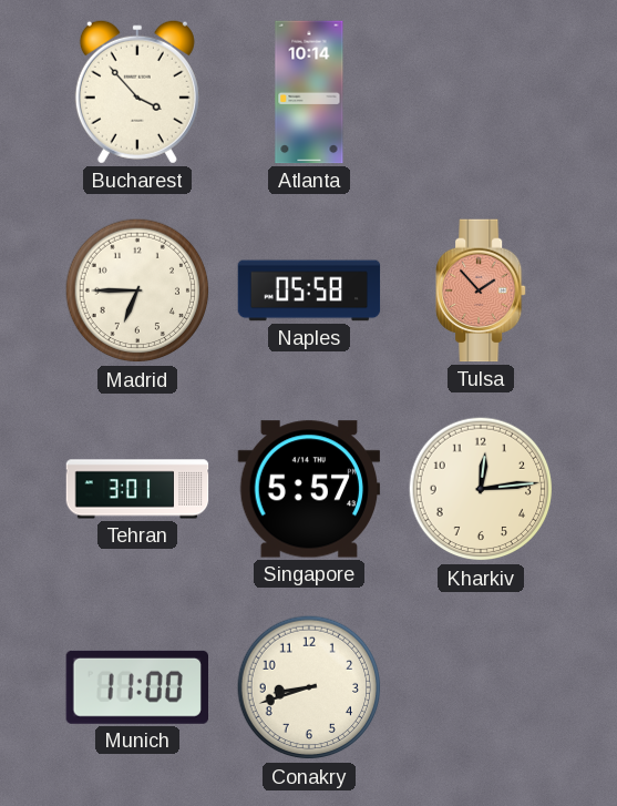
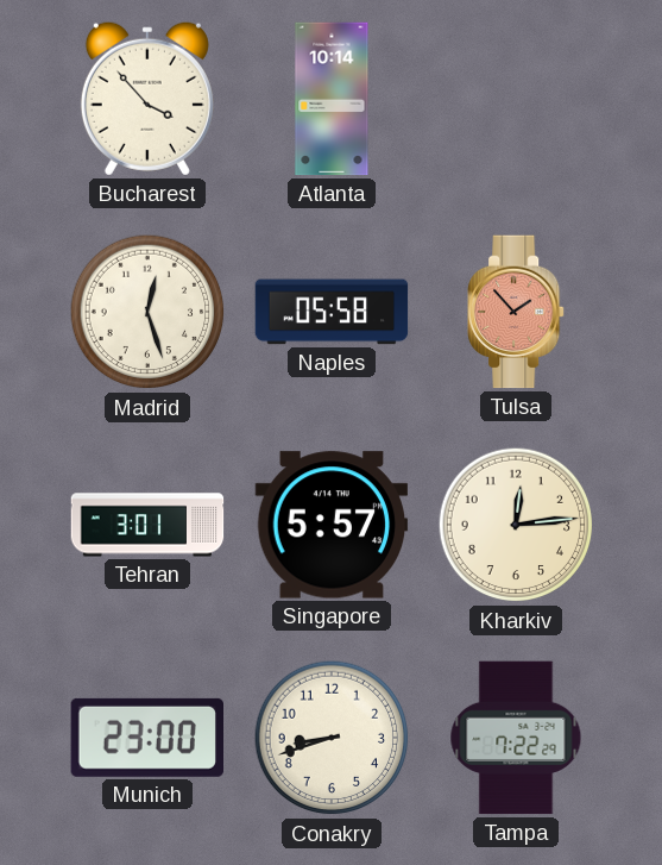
Madrid: 6:45 -> 12:27
Munich: 11:00 -> 23:00
Tampa: none -> 7:22
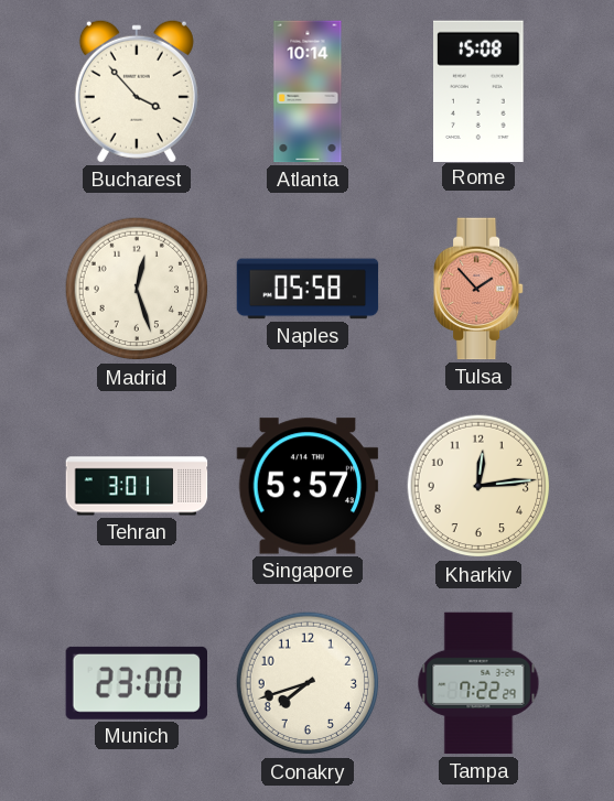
Rome: none -> 15:08
Conakry: 8:42 -> 7:42
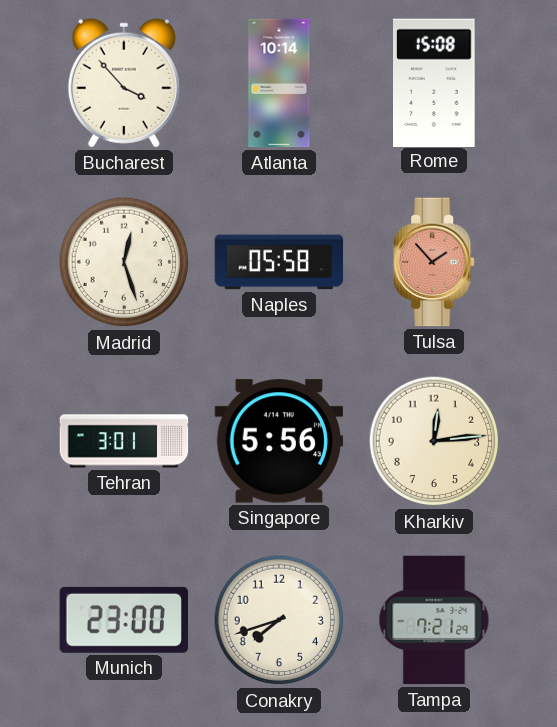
Singapore: 5:57 -> 5:56
Tampa: 7:22 -> 7:21
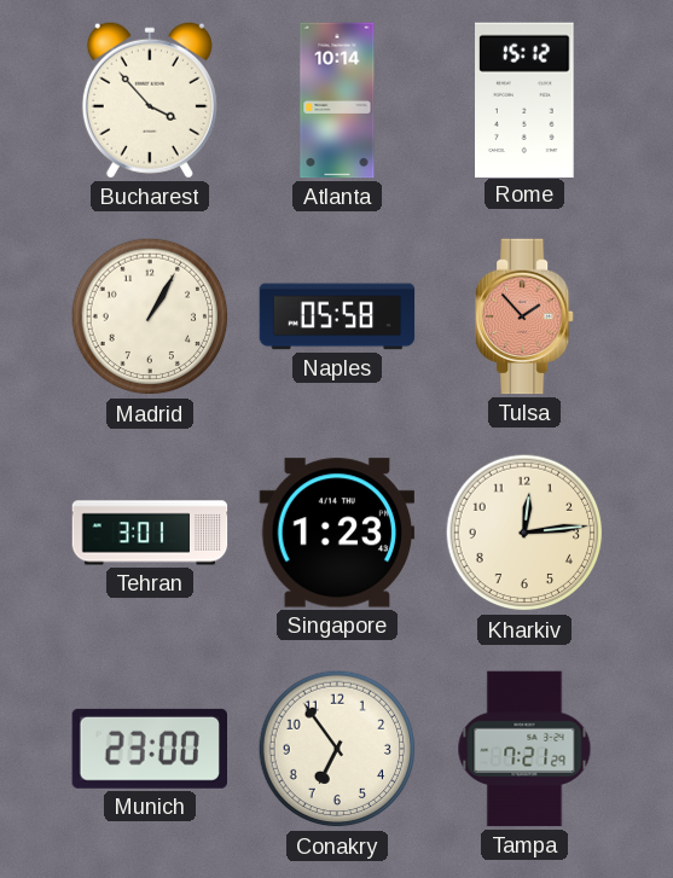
Rome: 15:08 -> 15:12
Madrid: 12:27 -> 1:05
Singapore: 5:56 -> 1:23
Conakry: 7:42 -> 6:54
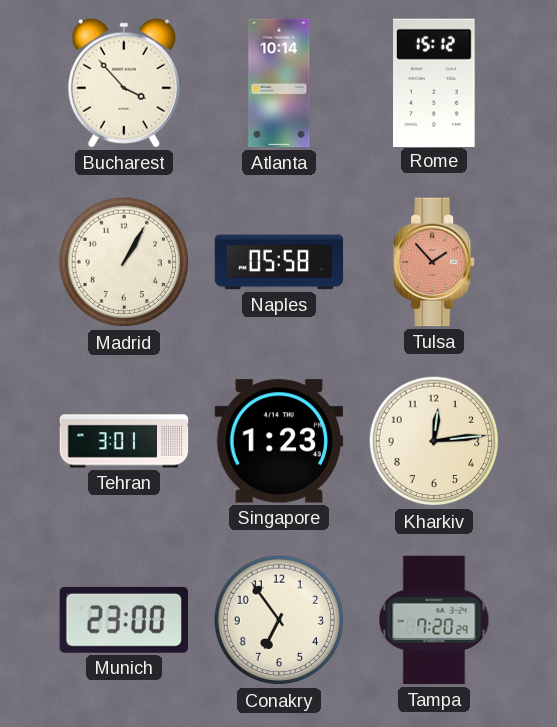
Tampa: 7:21 -> 7:20
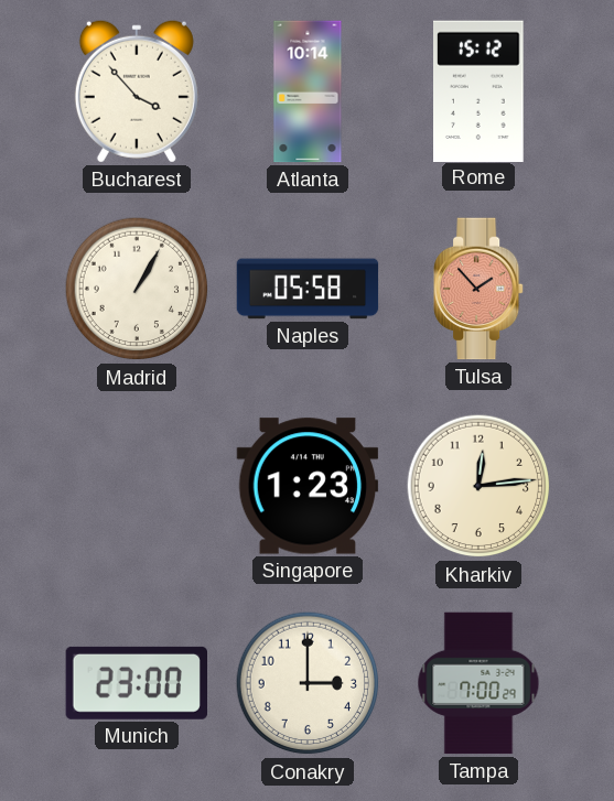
Tehran: 3:01 -> none
Conakry: 6:54 -> 3:00
Tampa: 7:20 -> 7:00
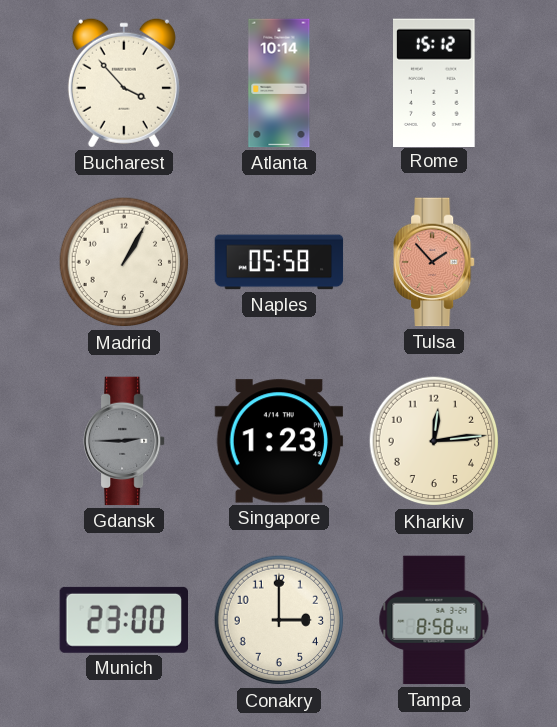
Gdansk: none -> 2:45
Tampa: 7:00 -> 8:58
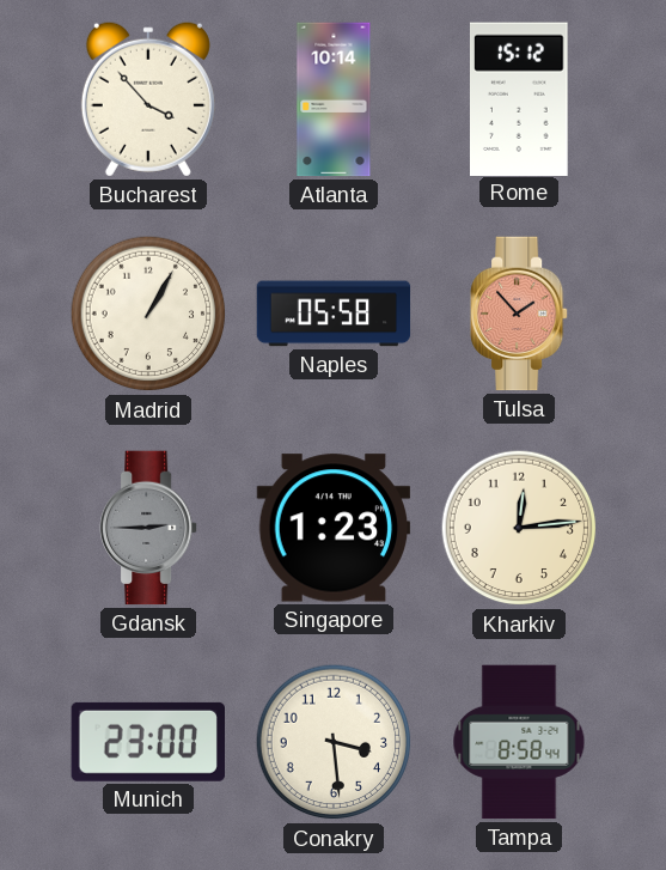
Conakry: 3:00 -> 3:29
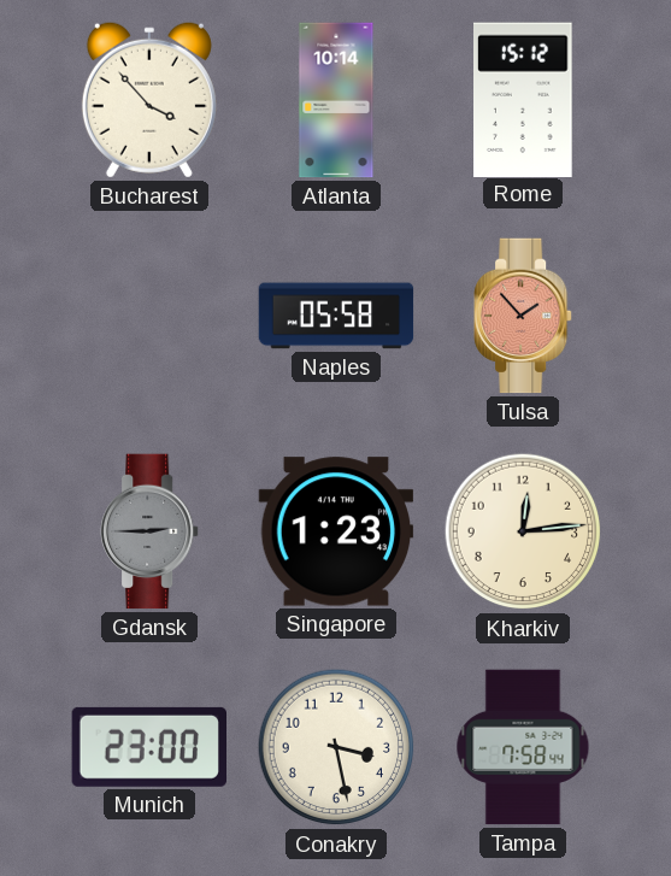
Madrid: 1:05 -> none
Conakry: 3:29 -> 3:28
Tampa: 8:58 -> 7:58
